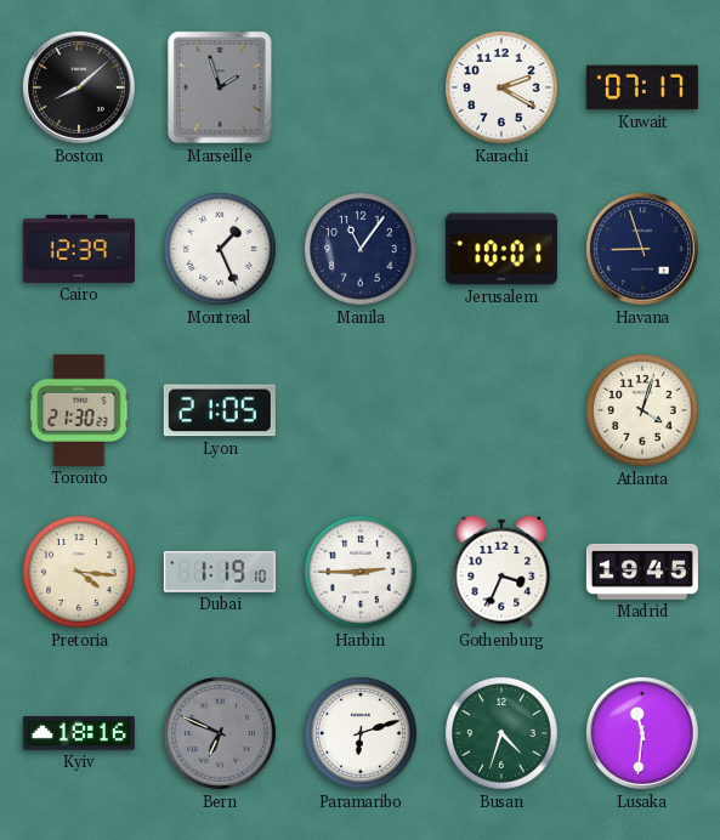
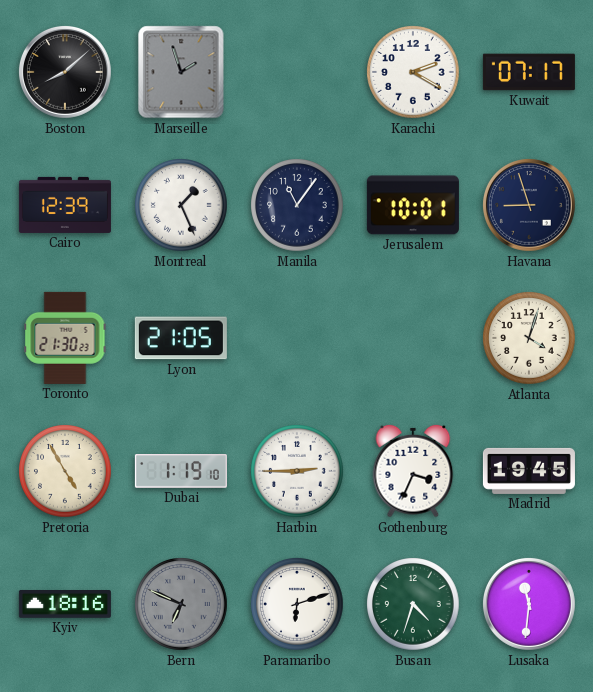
Pretoria: 4:16 -> 4:55
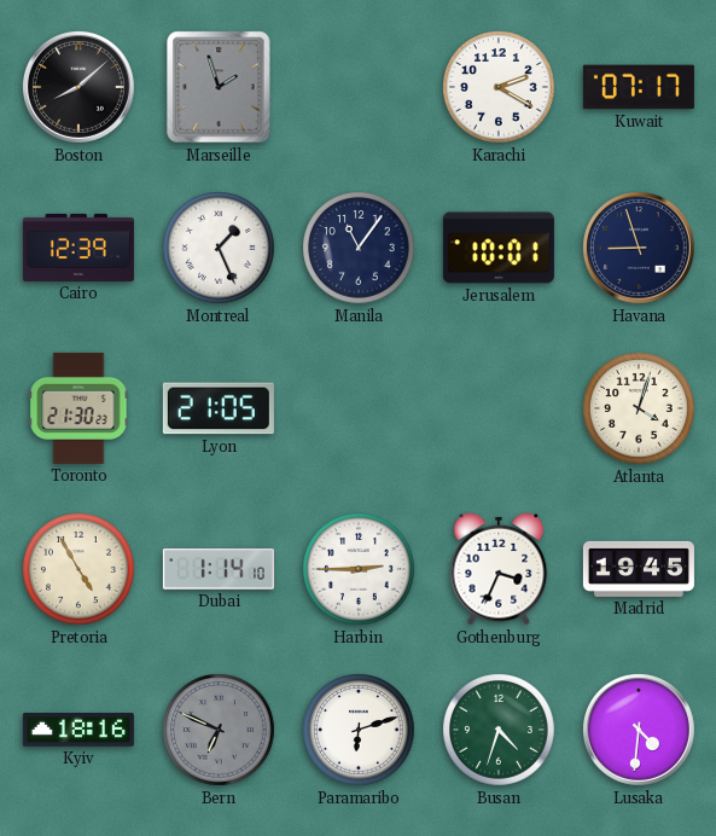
Dubai: 1:19 -> 1:14
Lusaka: 11:31 -> 4:31
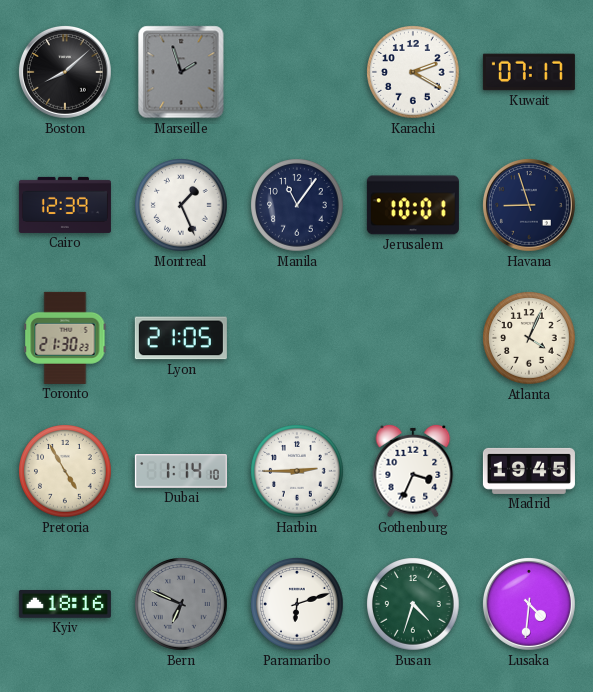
Atlanta: 4:03 -> 4:04
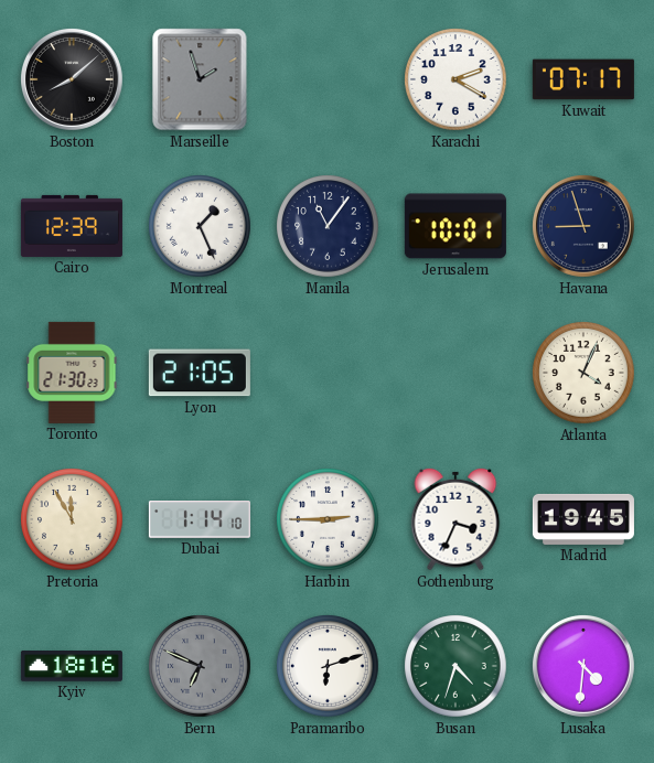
Pretoria: 4:55 -> 11:55
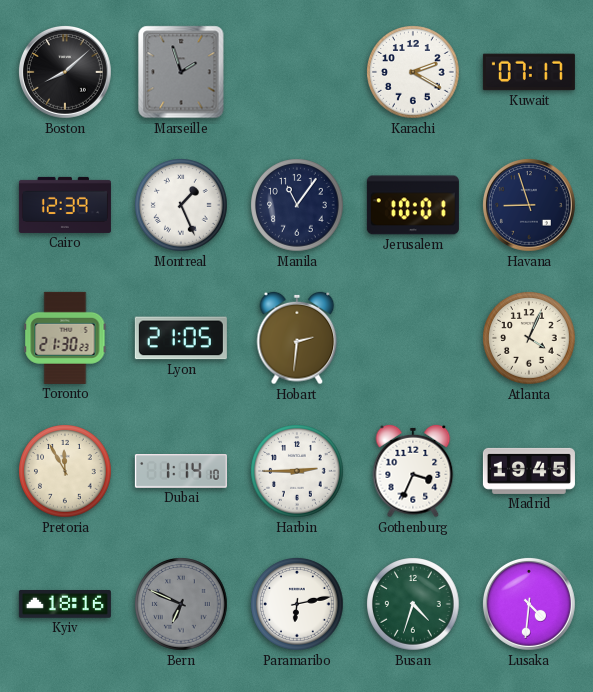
Hobart: none -> 2:31
Paramaribo: 6:12 -> 6:13
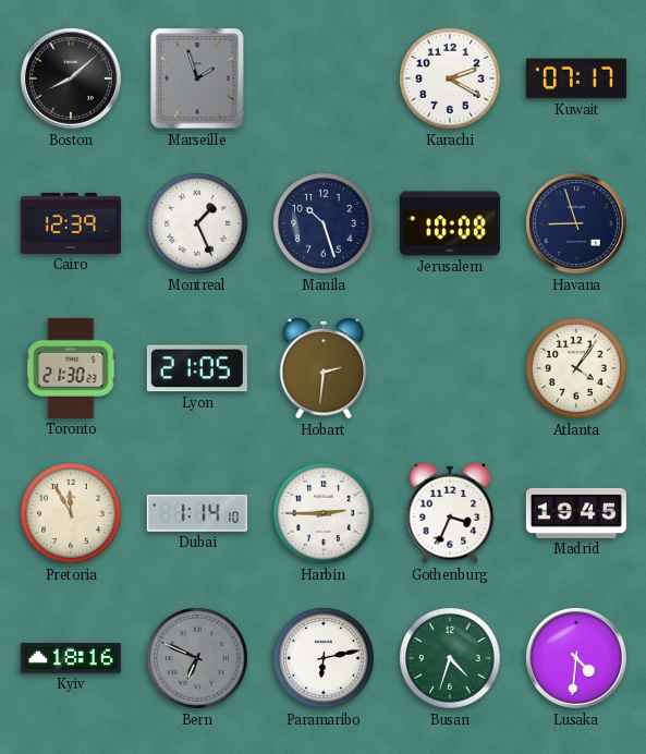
Manila: 11:06 -> 10:27
Jerusalem: 10:01 -> 10:08
Atlanta: 4:04 -> 4:06
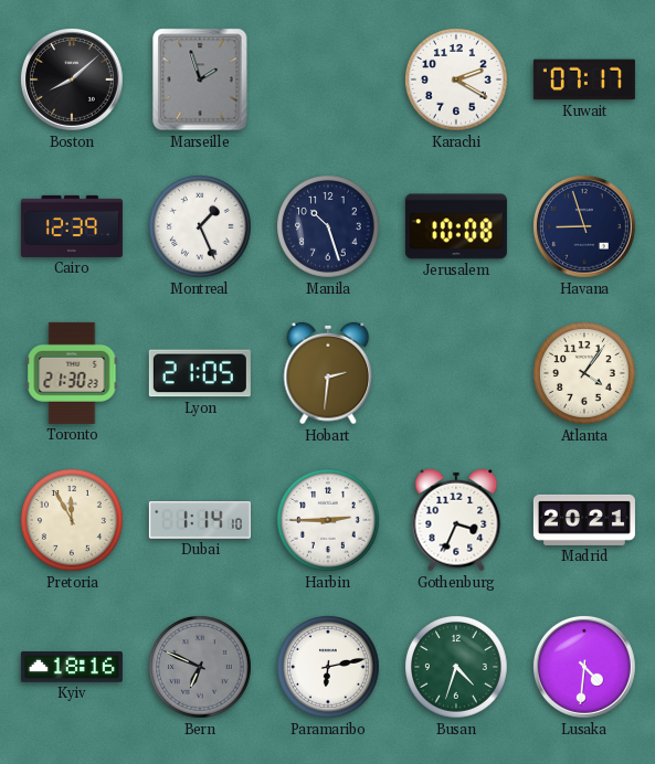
Madrid: 19:45 -> 20:21
